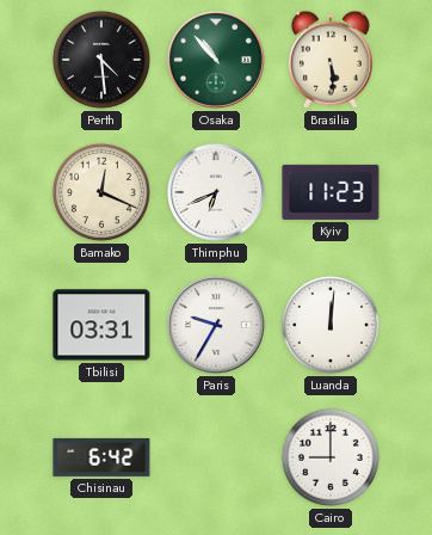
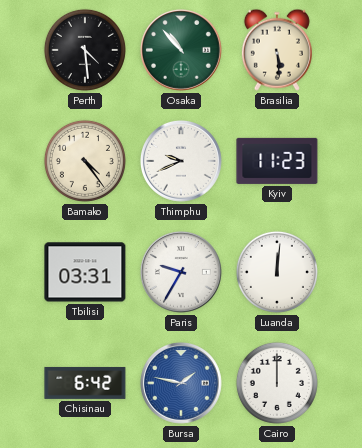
Bamako: 12:19 -> 4:24
Thimphu: 6:41 -> 9:41
Bursa: none -> 1:47
Cairo: 9:00 -> 12:00
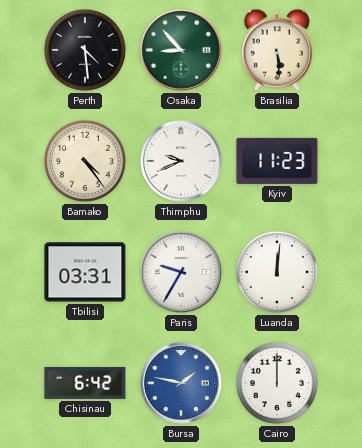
Osaka: 10:53 -> 8:53
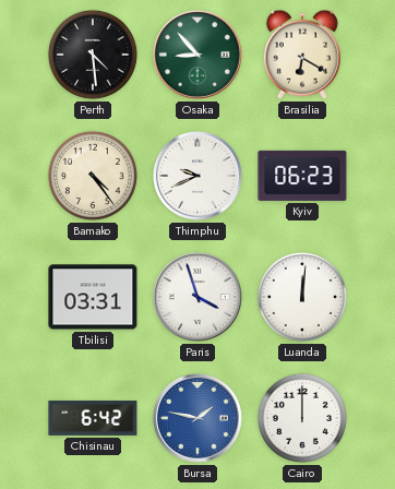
Brasilia: 5:29 -> 6:20
Kyiv: 11:23 -> 06:23
Paris: 9:35 -> 3:57
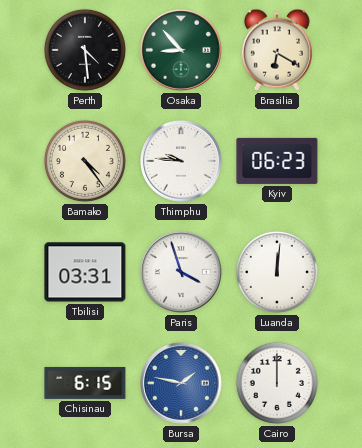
Thimphu: 9:41 -> 9:46
Chisinau: 6:42 -> 6:15
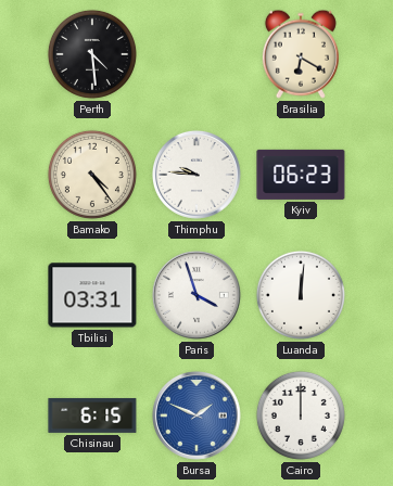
Osaka: 8:53 -> none
Bursa: 1:47 -> 1:49
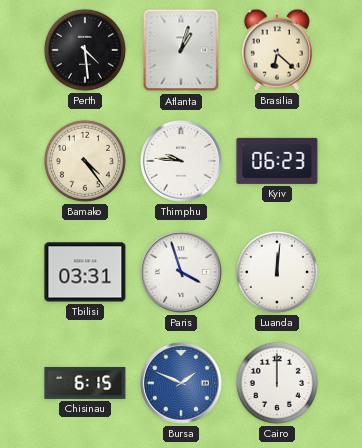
Atlanta: none -> 1:03
Brasilia: 6:20 -> 6:22
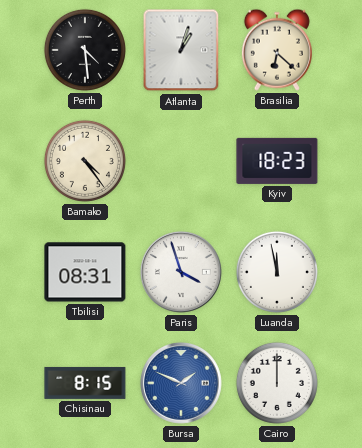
Thimphu: 9:46 -> none
Kyiv: 06:23 -> 18:23
Tbilisi: 03:31 -> 08:31
Luanda: 12:01 -> 11:58
Chisinau: 6:15 -> 8:15
